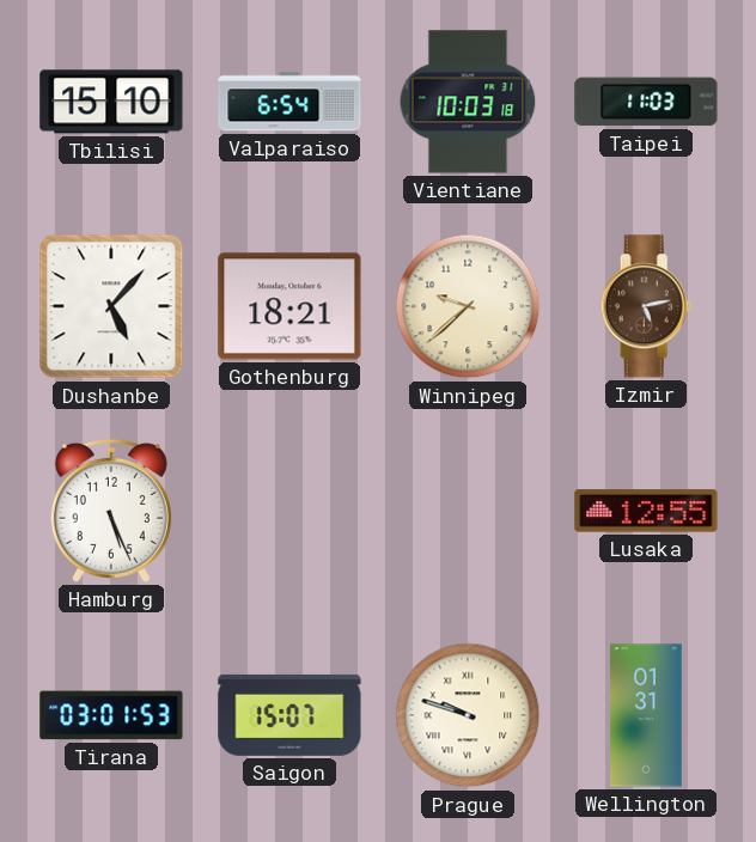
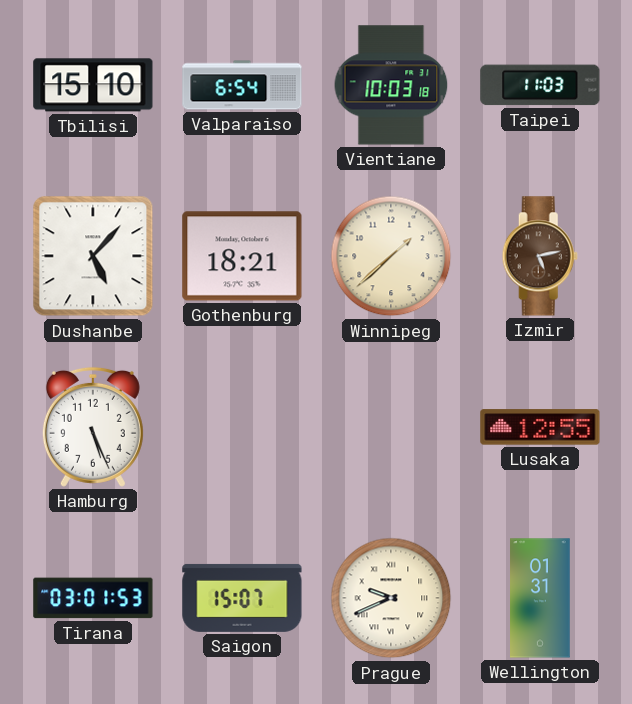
Winnipeg: 9:38 -> 1:38
Prague: 9:48 -> 9:41
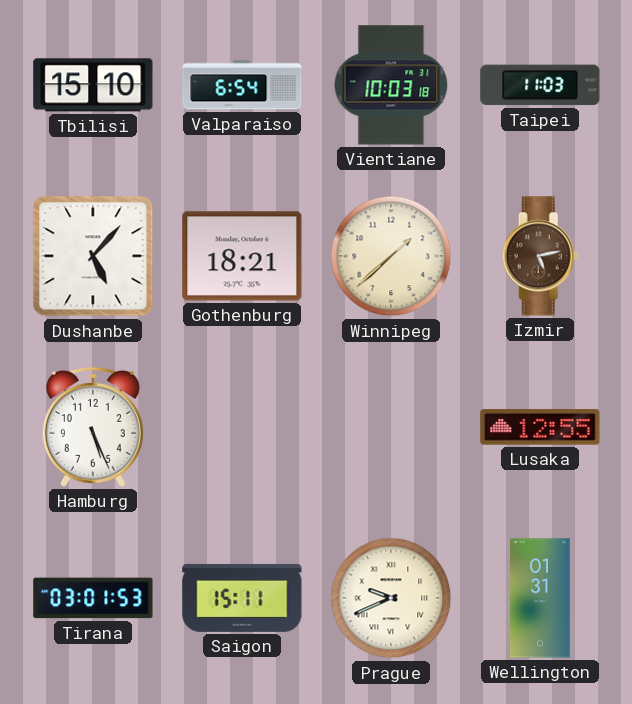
Saigon: 15:07 -> 15:11
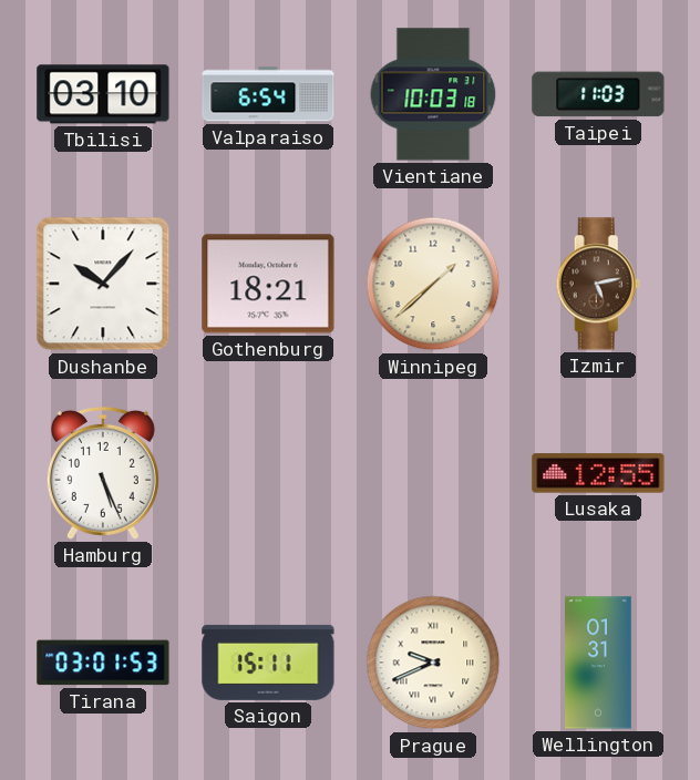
Tbilisi: 15:10 -> 03:10
Dushanbe: 5:07 -> 10:07
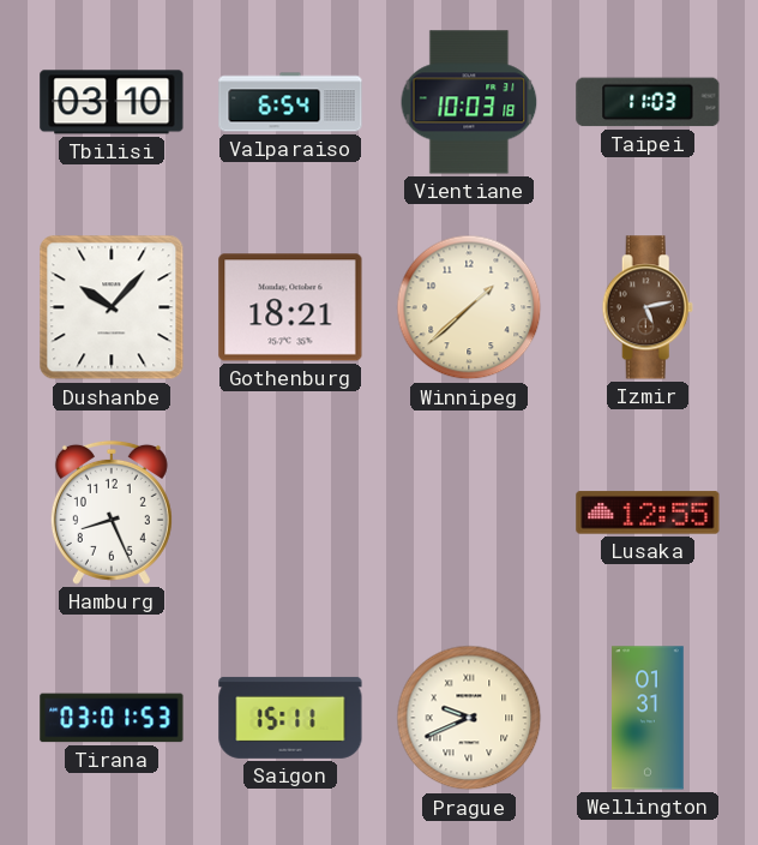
Hamburg: 5:26 -> 8:26
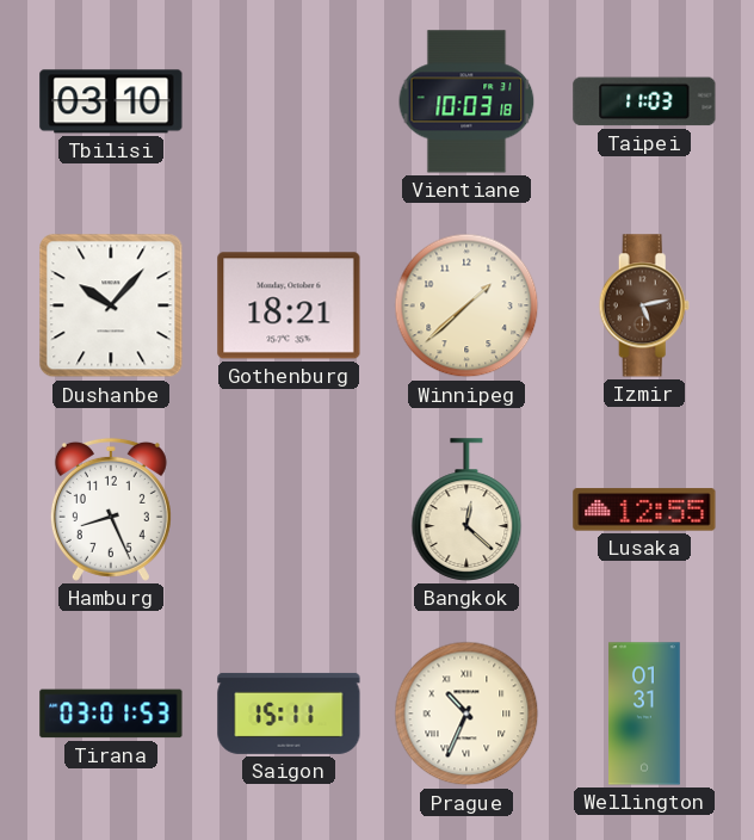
Valparaiso: 6:54 -> none
Bangkok: none -> 12:22
Prague: 9:41 -> 10:34
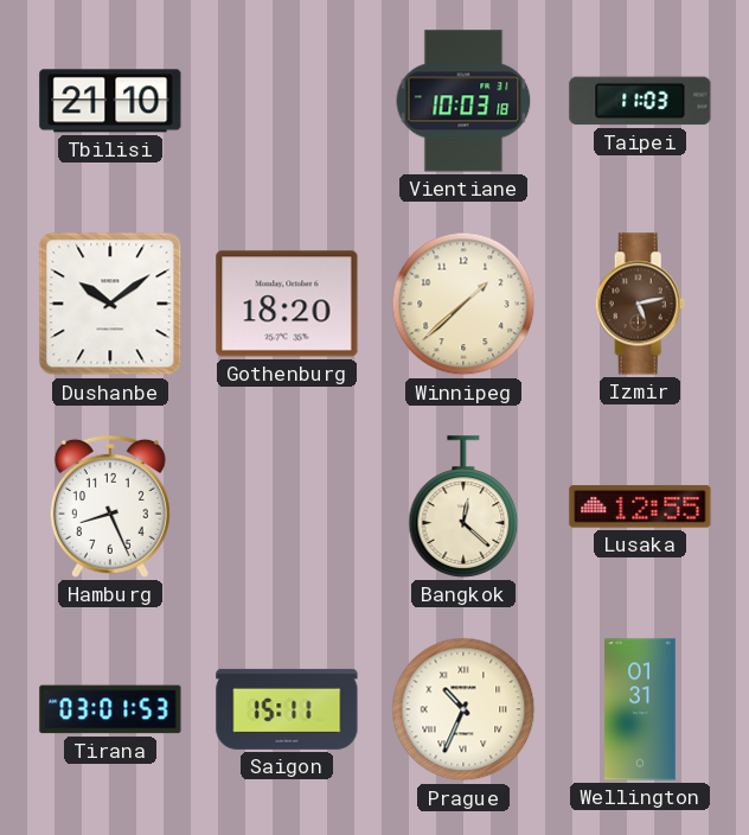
Tbilisi: 03:10 -> 21:10
Dushanbe: 10:07 -> 10:09
Gothenburg: 18:21 -> 18:20
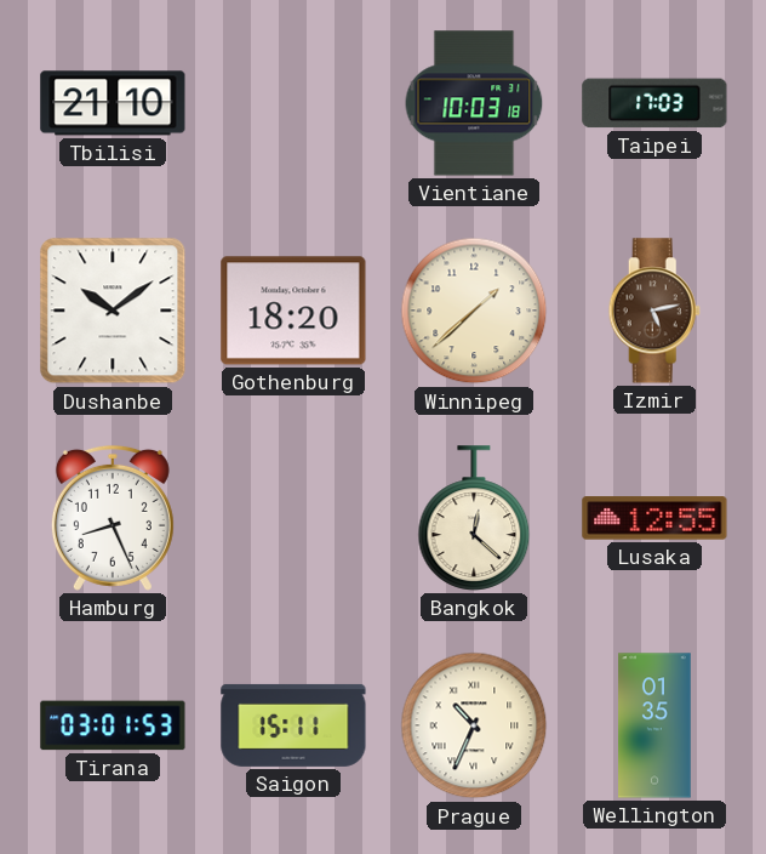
Taipei: 11:03 -> 17:03
Wellington: 01:31 -> 01:35
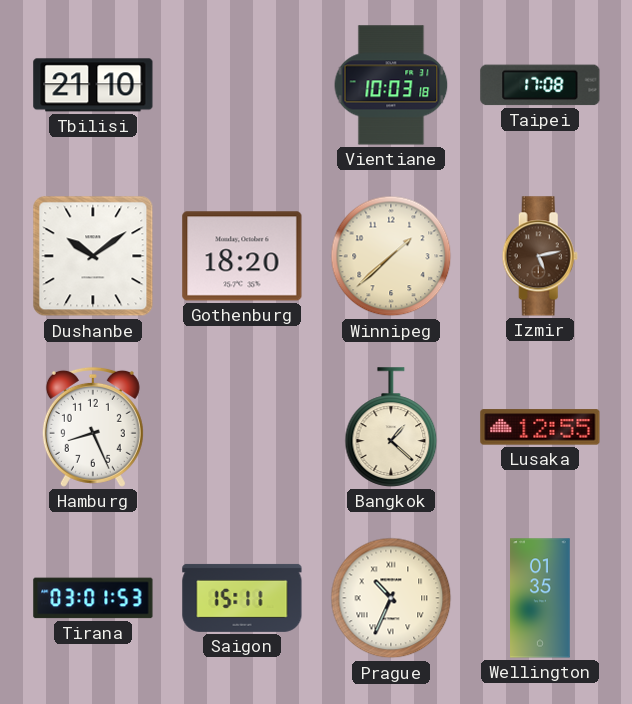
Taipei: 17:03 -> 17:08
Bangkok: 12:22 -> 1:22
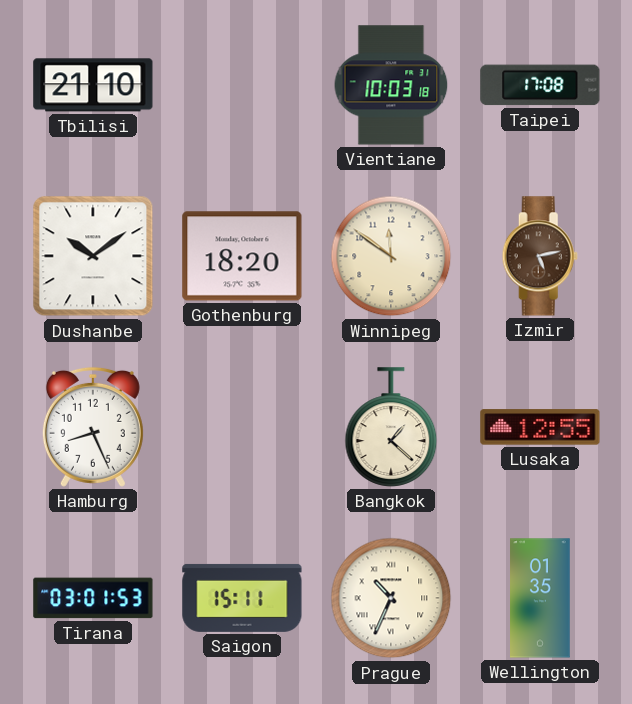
Winnipeg: 1:38 -> 11:51
